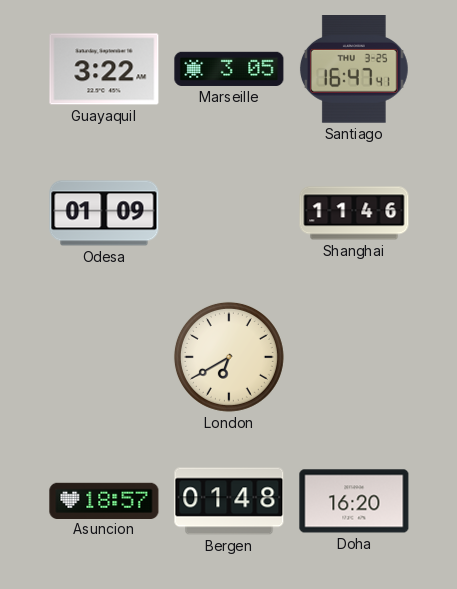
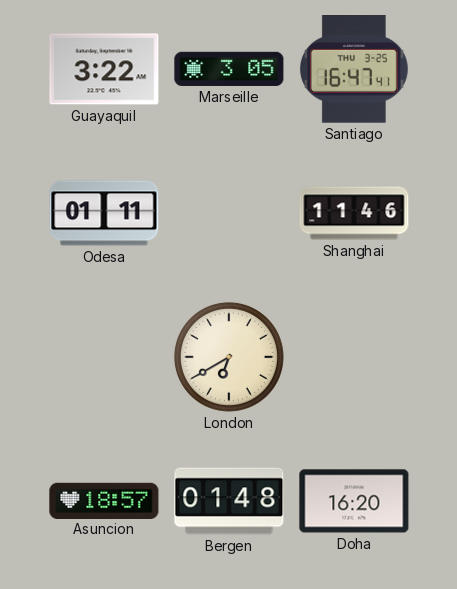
Odesa: 01:09 -> 01:11
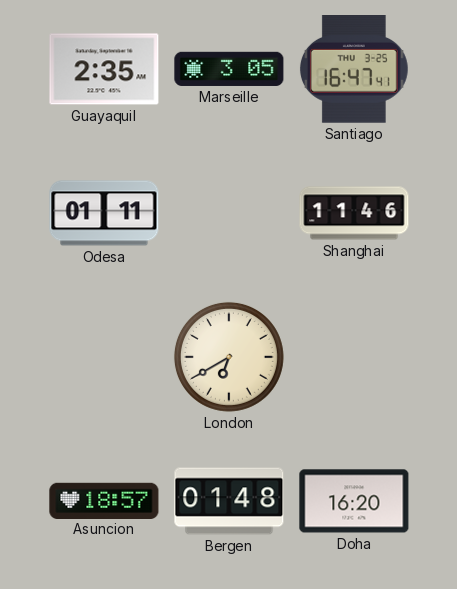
Guayaquil: 3:22 -> 2:35
